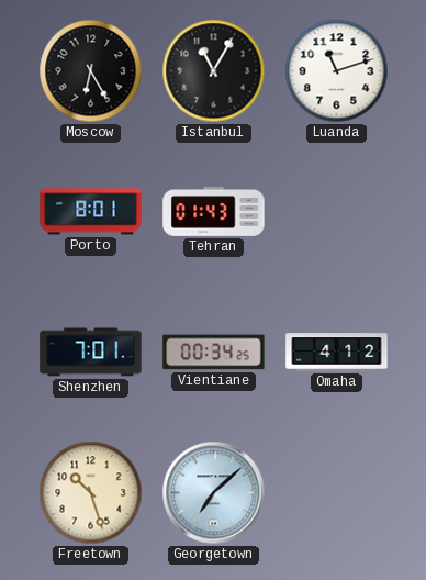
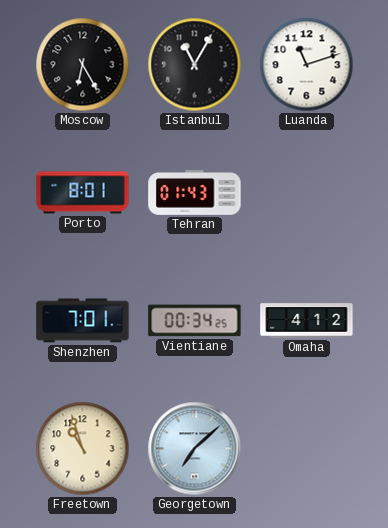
Freetown: 10:27 -> 10:57
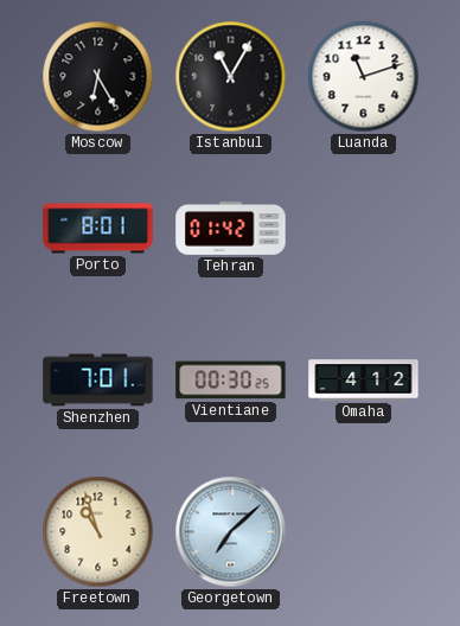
Tehran: 01:43 -> 01:42
Vientiane: 00:34 -> 00:30
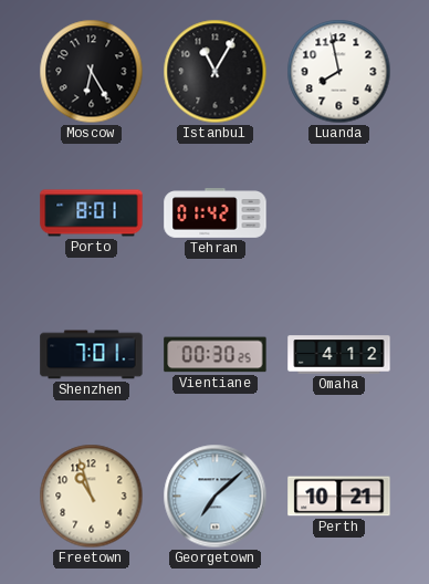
Luanda: 11:12 -> 7:58
Perth: none -> 10:21
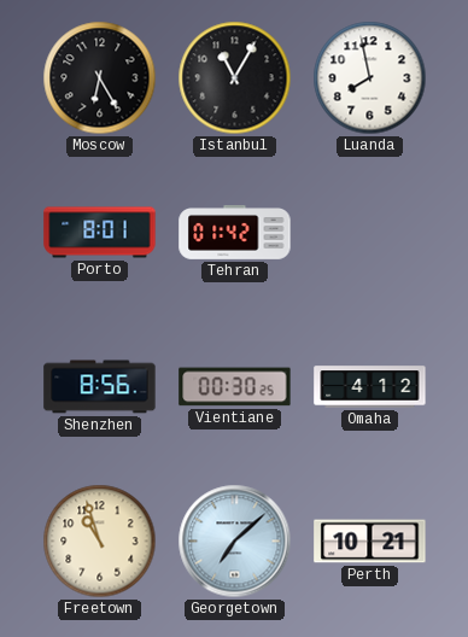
Shenzhen: 7:01 -> 8:56
